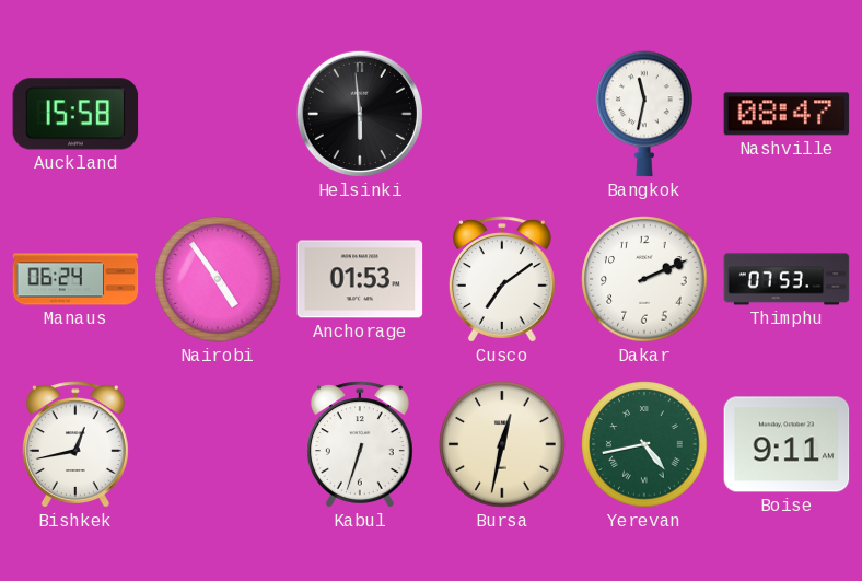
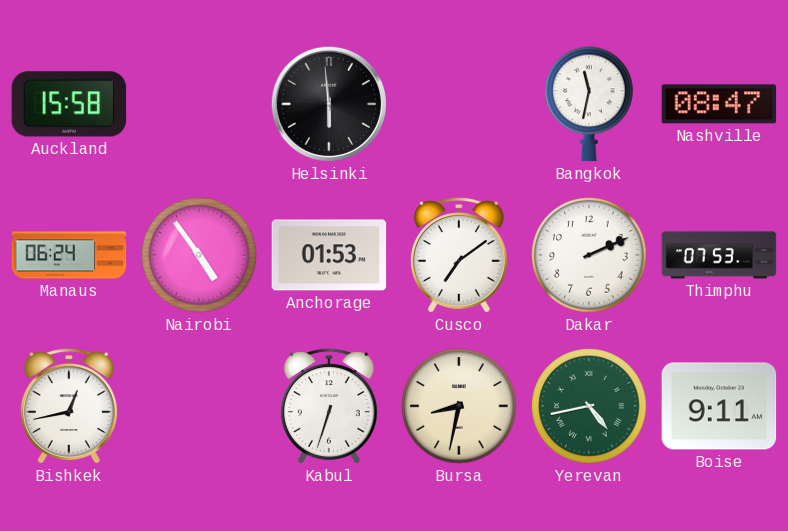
Bursa: 12:32 -> 8:32
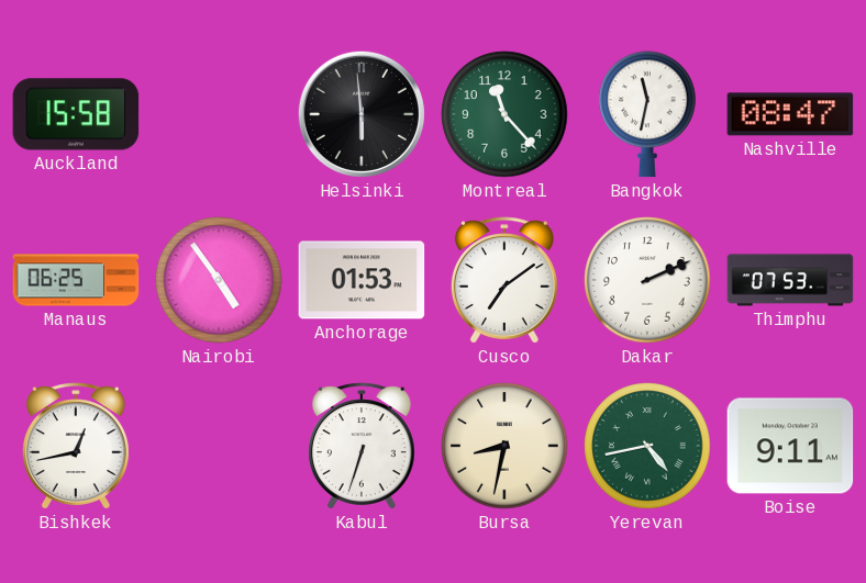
Montreal: none -> 11:23
Manaus: 06:24 -> 06:25
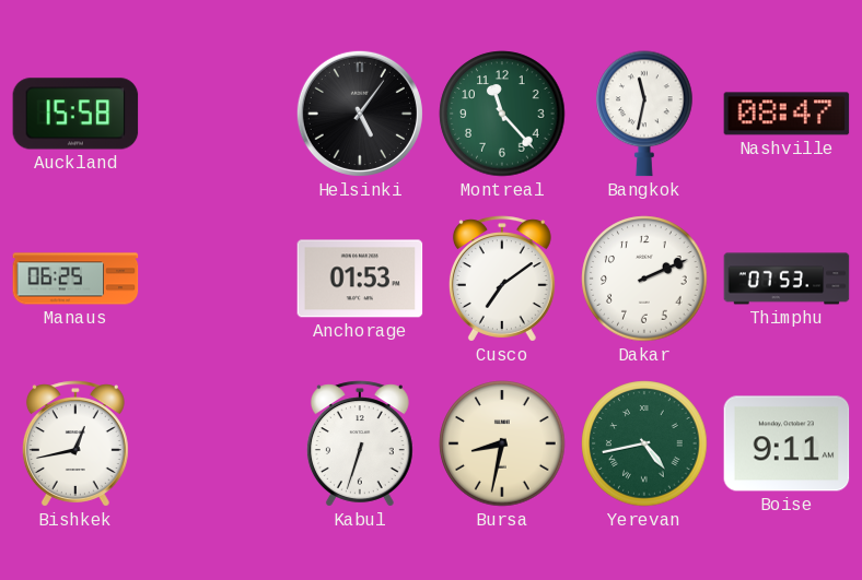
Helsinki: 5:59 -> 5:06
Nairobi: 4:54 -> none
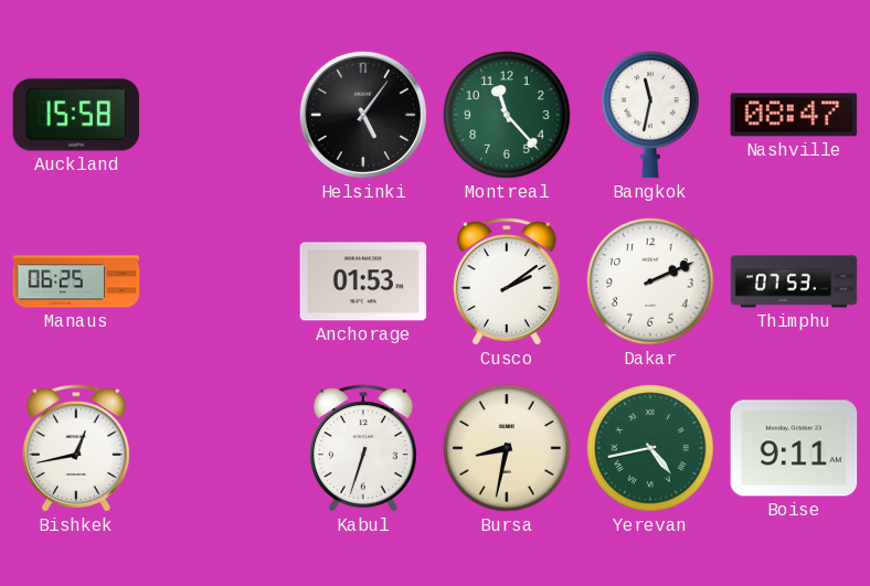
Cusco: 7:09 -> 2:09
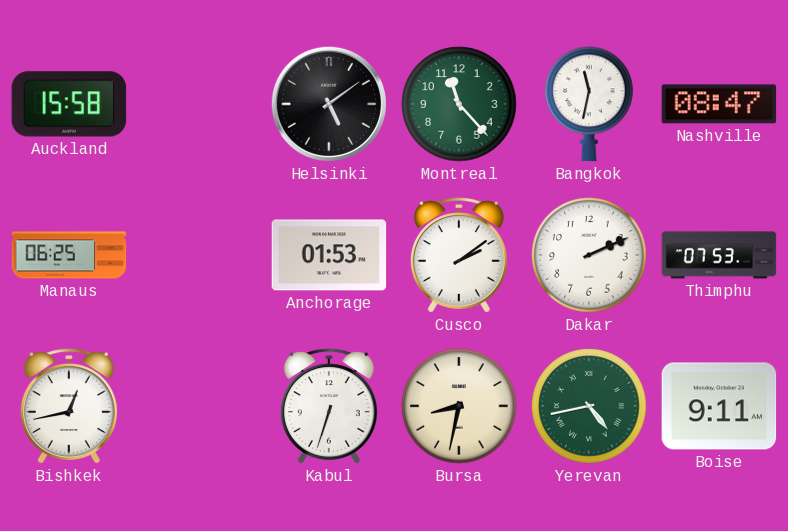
Helsinki: 5:06 -> 5:09
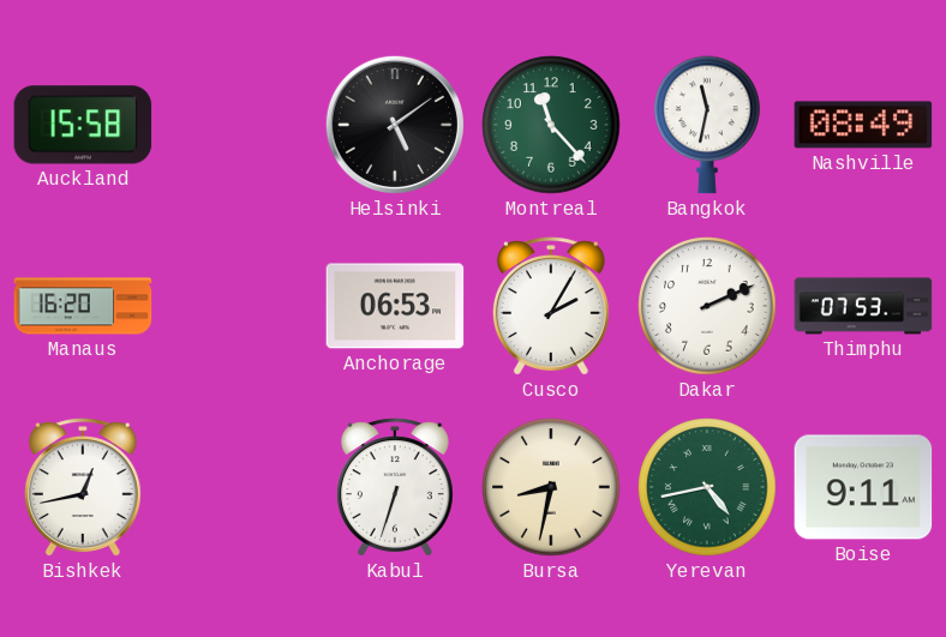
Nashville: 08:47 -> 08:49
Manaus: 06:25 -> 16:20
Anchorage: 01:53 -> 06:53
Cusco: 2:09 -> 2:05
